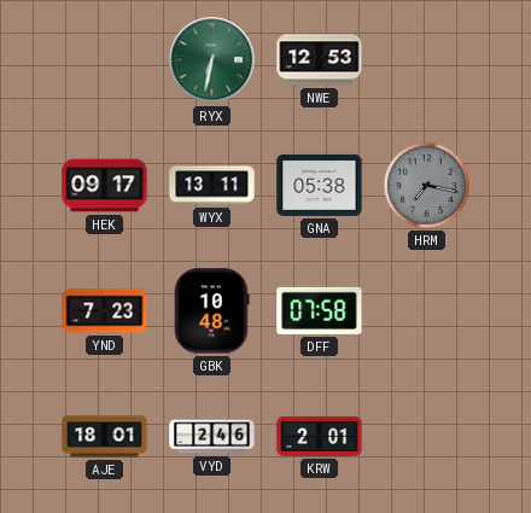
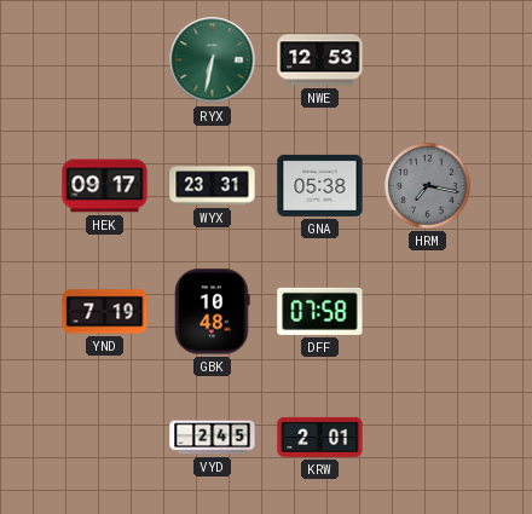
WYX: 13:11 -> 23:31
YND: 7:23 -> 7:19
AJE: 18:01 -> none
VYD: 2:46 -> 2:45
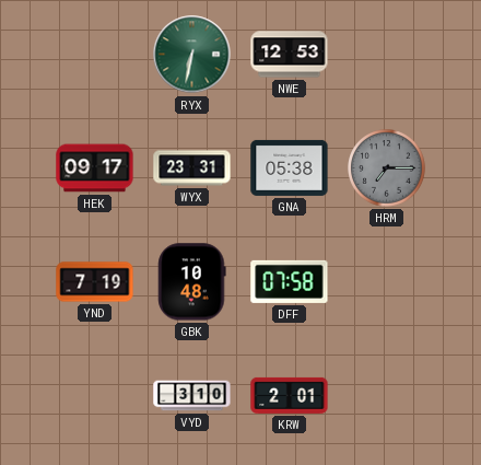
HRM: 7:17 -> 7:15
VYD: 2:45 -> 3:10
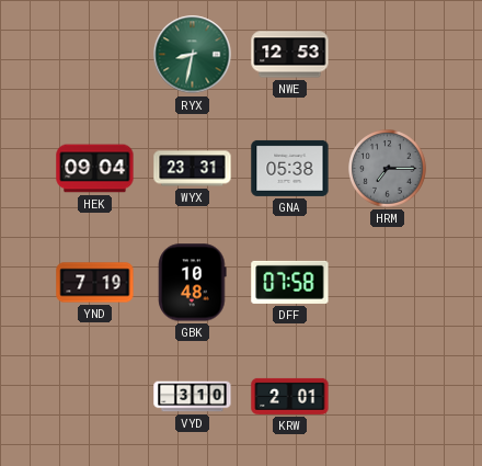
RYX: 6:32 -> 8:32
HEK: 09:17 -> 09:04
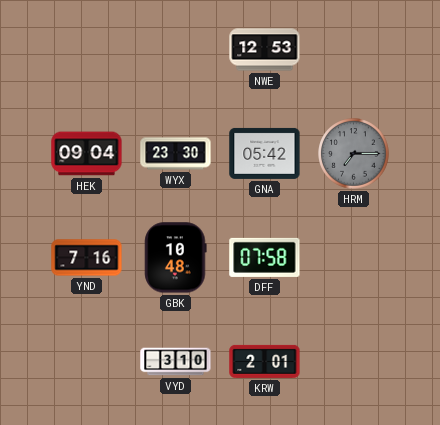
RYX: 8:32 -> none
WYX: 23:31 -> 23:30
GNA: 05:38 -> 05:42
YND: 7:19 -> 7:16
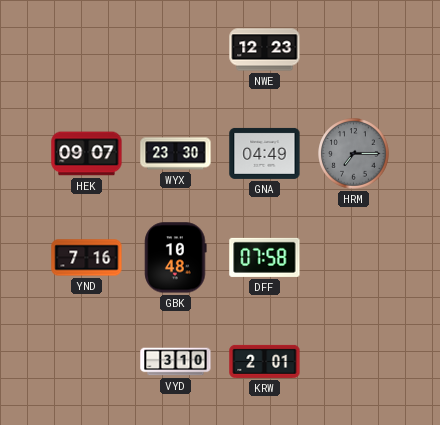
NWE: 12:53 -> 12:23
HEK: 09:04 -> 09:07
GNA: 05:42 -> 04:49
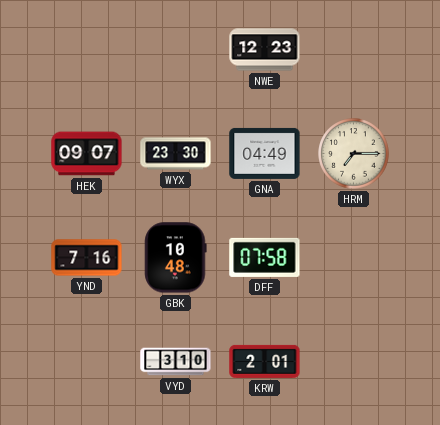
HRM dial: grey -> cream
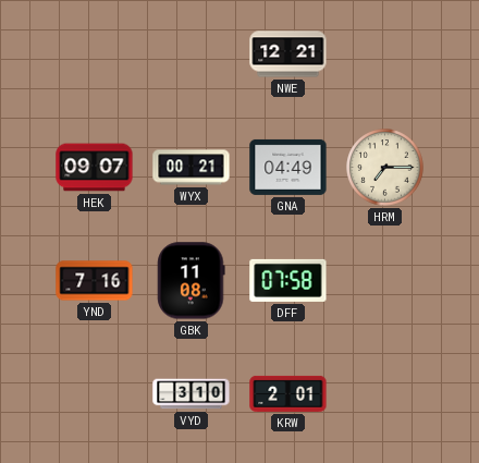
NWE: 12:23 -> 12:21
WYX: 23:30 -> 00:21
GBK: 10:48 -> 11:08
